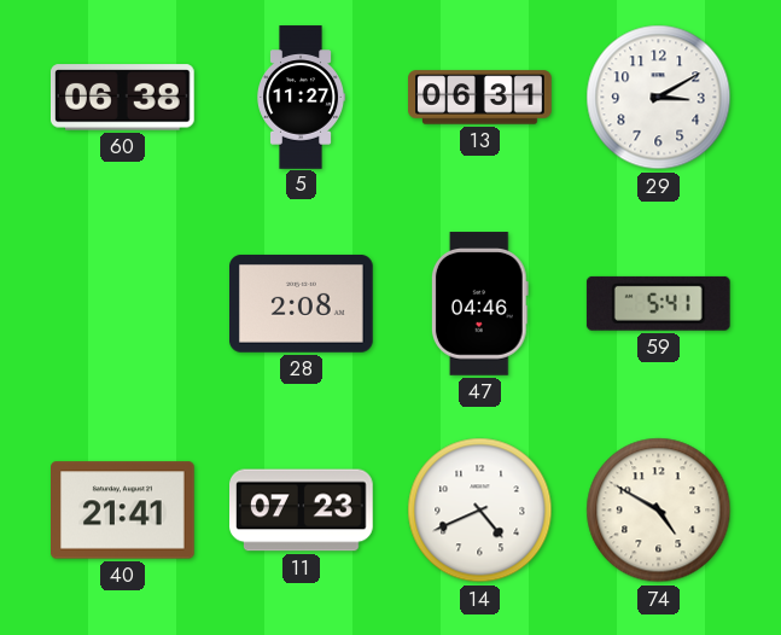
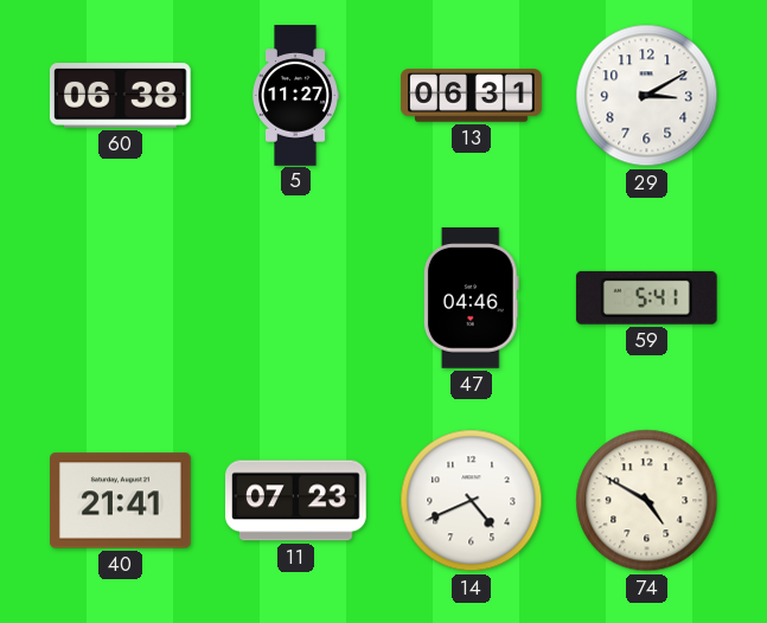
28: 2:08 -> none
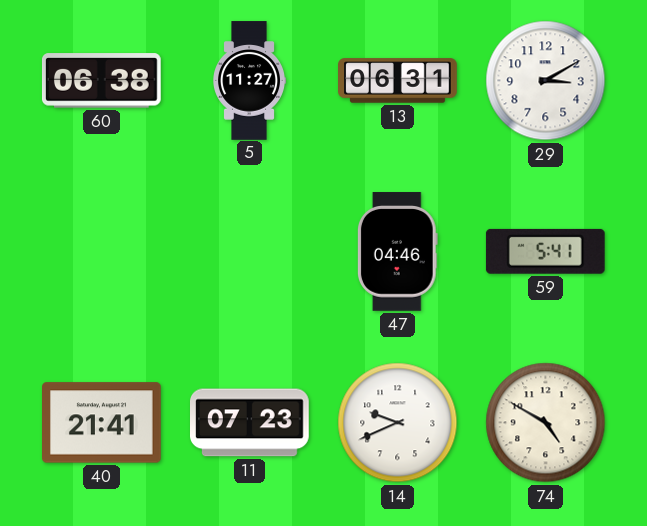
14: 4:41 -> 9:41
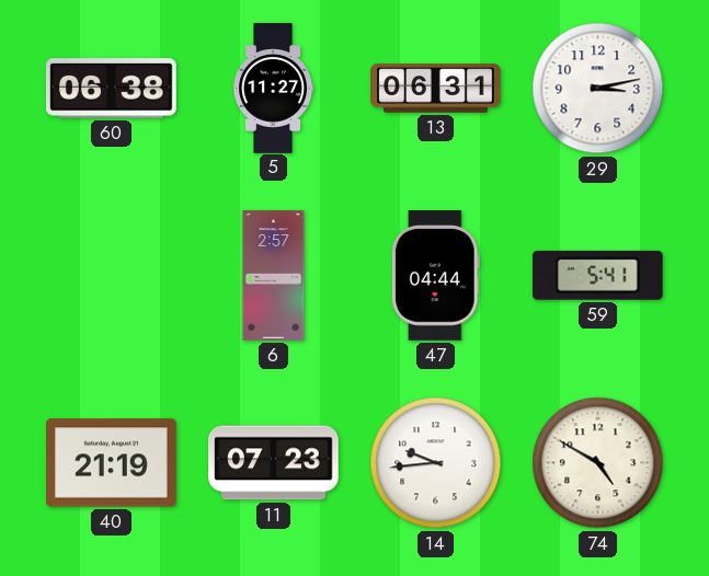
29: 3:10 -> 3:13
6: none -> 2:57
47: 04:46 -> 04:44
40: 21:41 -> 21:19
14: 9:41 -> 9:44
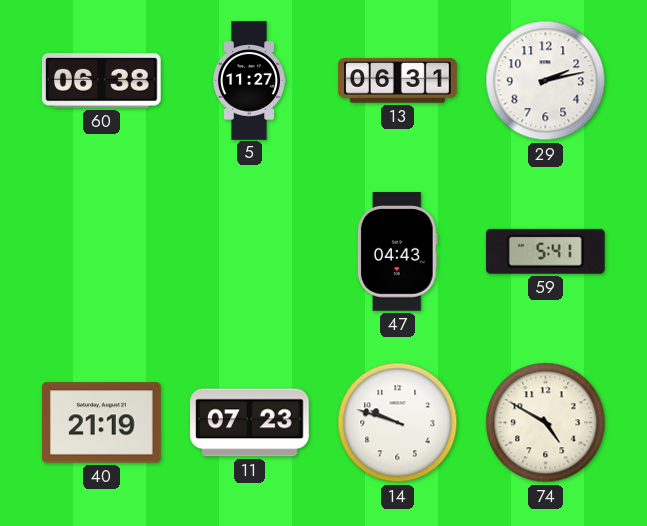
29: 3:13 -> 2:13
6: 2:57 -> none
47: 04:44 -> 04:43
14: 9:44 -> 9:48
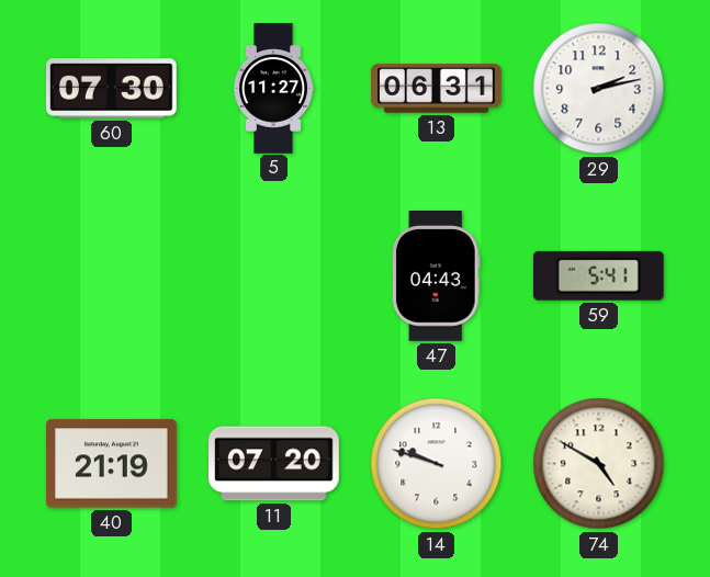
60: 06:38 -> 07:30
11: 07:23 -> 07:20
